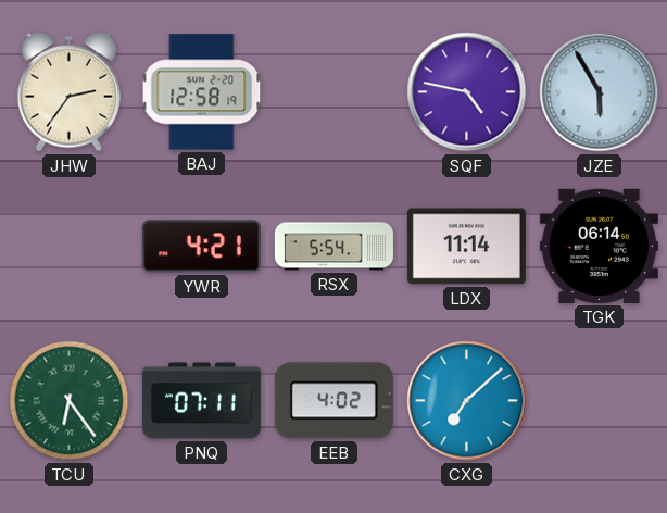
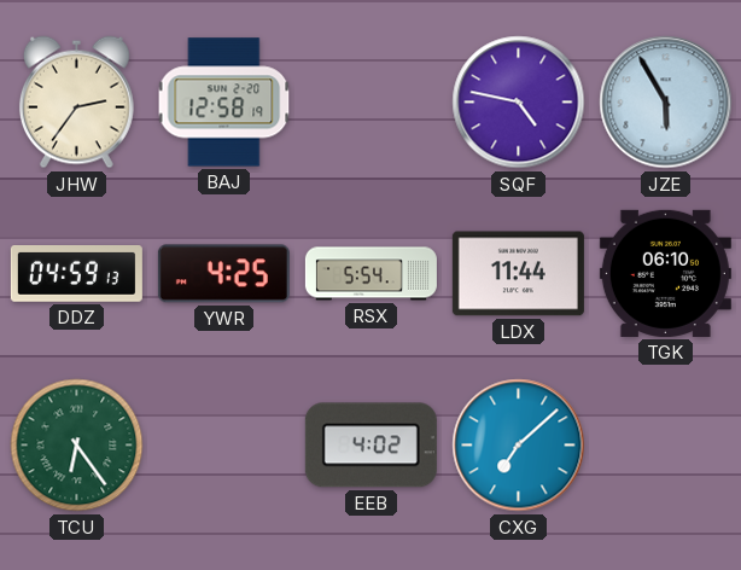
DDZ: none -> 04:59
YWR: 4:21 -> 4:25
LDX: 11:14 -> 11:44
TGK: 06:14 -> 06:10
PNQ: 07:11 -> none
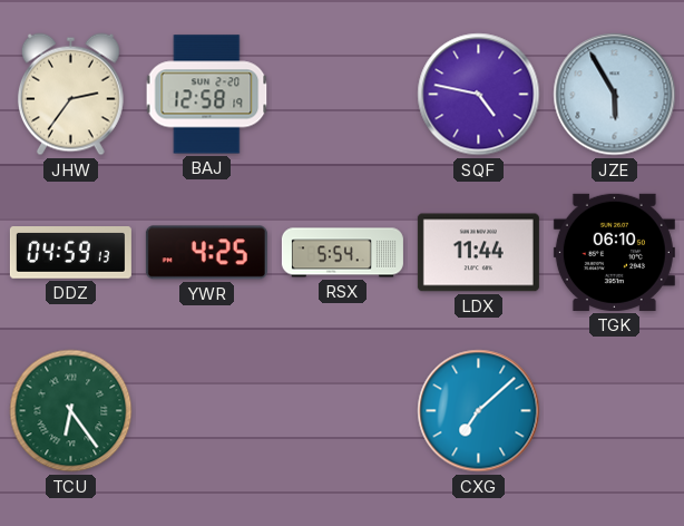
EEB: 4:02 -> none
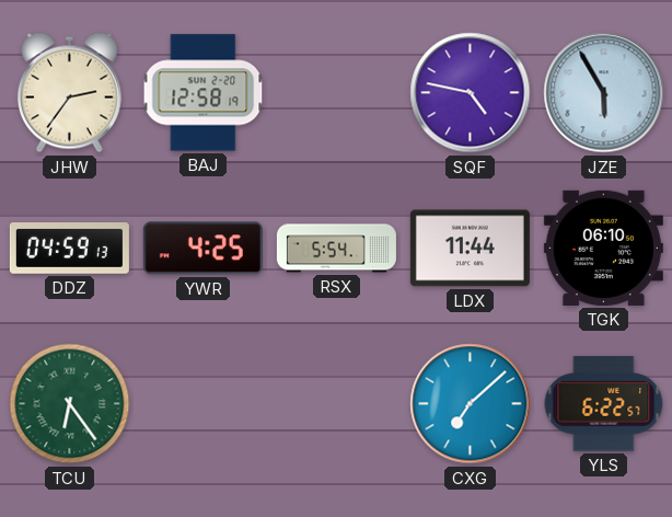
YLS: none -> 6:22
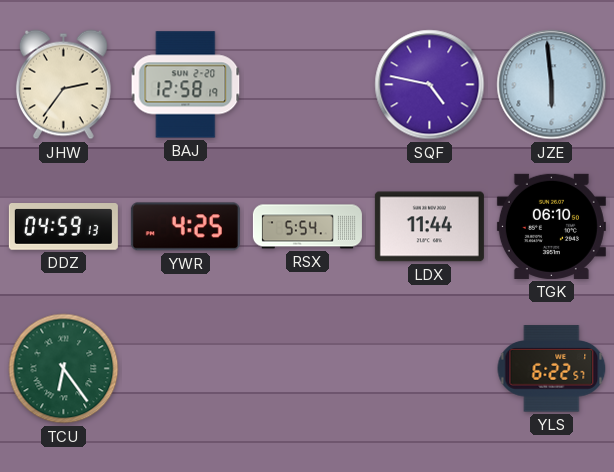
JZE: 5:55 -> 5:59
CXG: 7:08 -> none
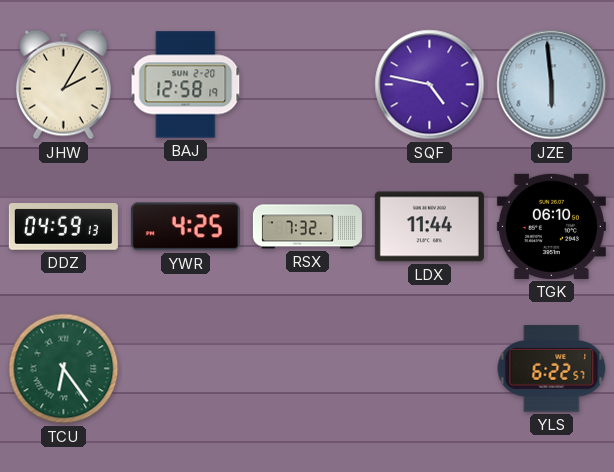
JHW: 2:36 -> 2:05
RSX: 5:54 -> 7:32
